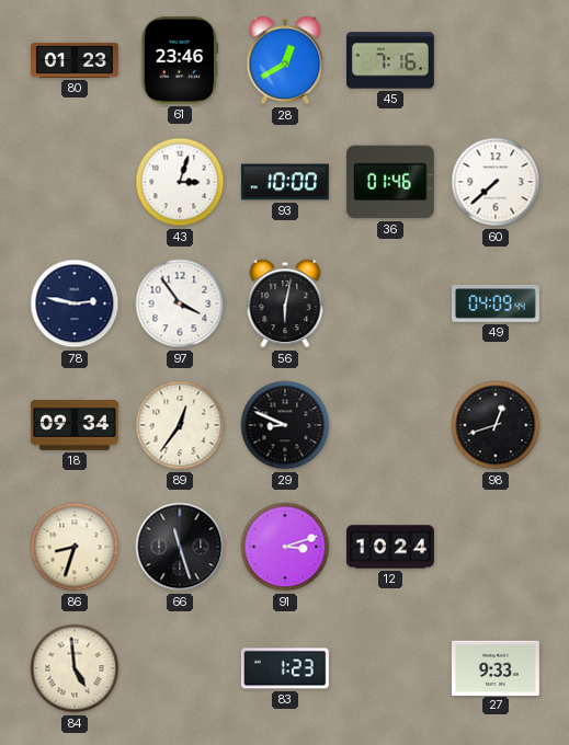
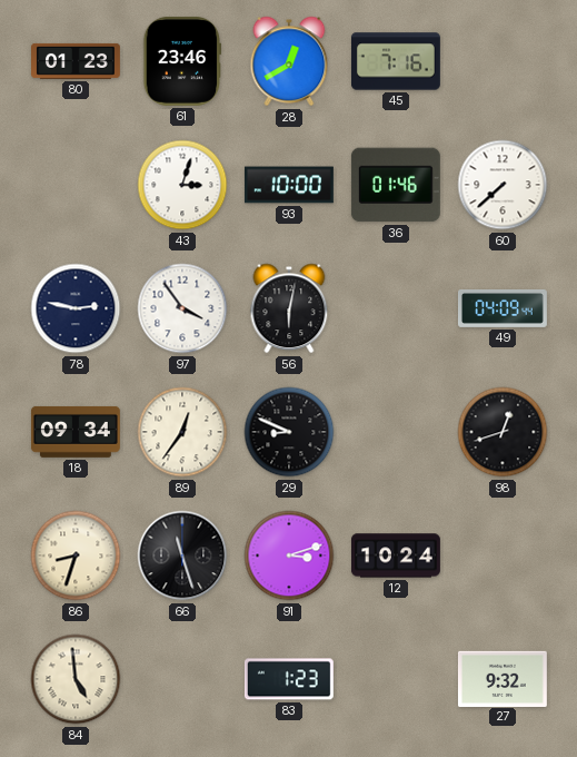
27: 9:33 -> 9:32
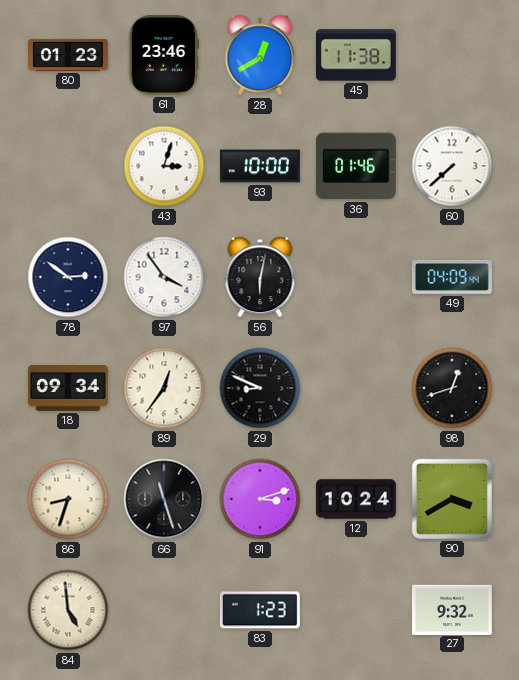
45: 7:16 -> 11:38
78: 2:47 -> 2:51
90: none -> 3:40
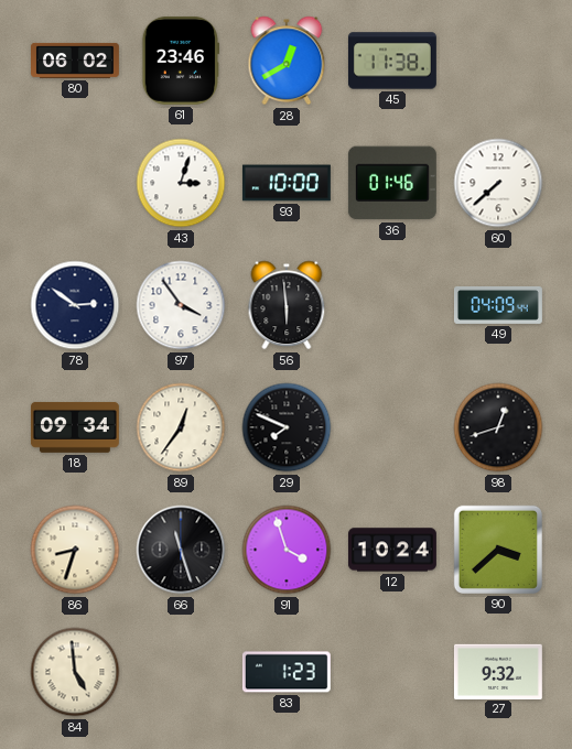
80: 01:23 -> 06:02
56: 6:02 -> 5:59
29: 8:49 -> 7:49
91: 3:12 -> 3:57
90: 3:40 -> 3:38
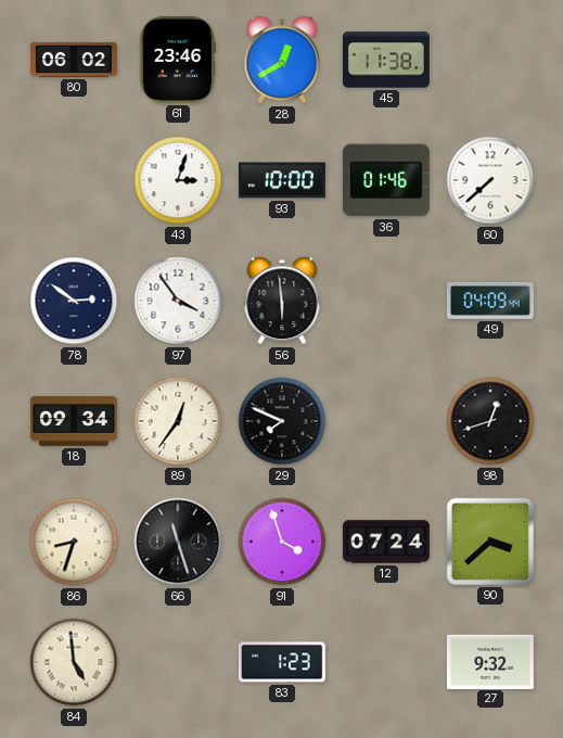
12: 10:24 -> 07:24
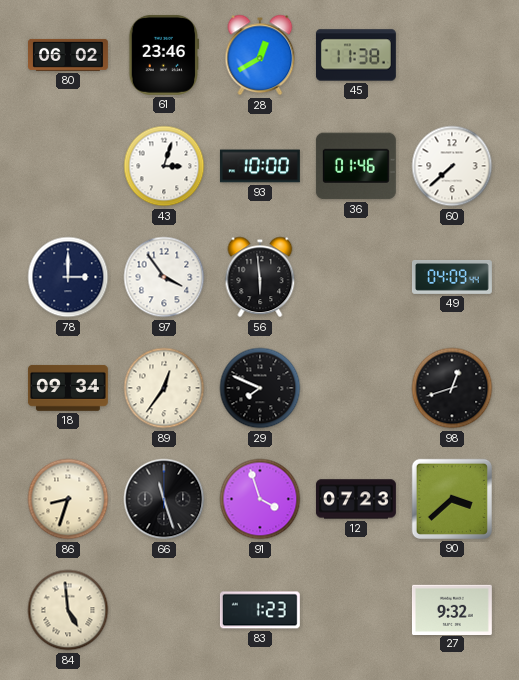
78: 2:51 -> 3:00
12: 07:24 -> 07:23
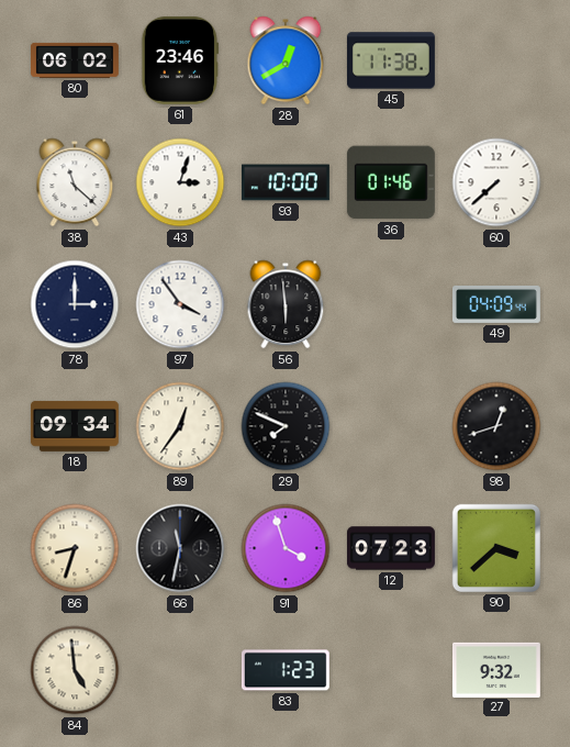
38: none -> 11:22
66: 11:27 -> 11:32
